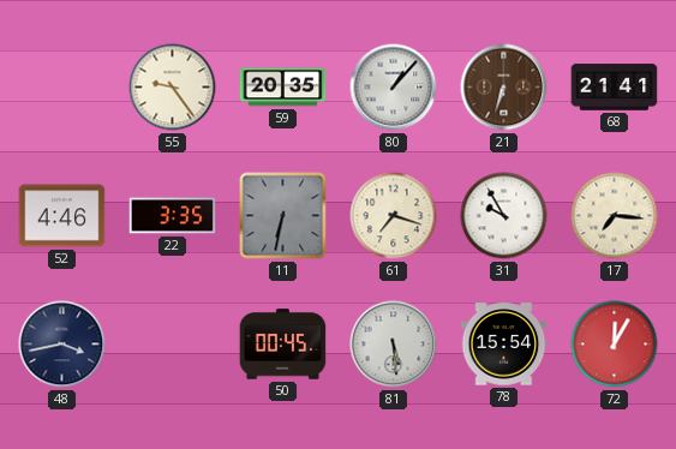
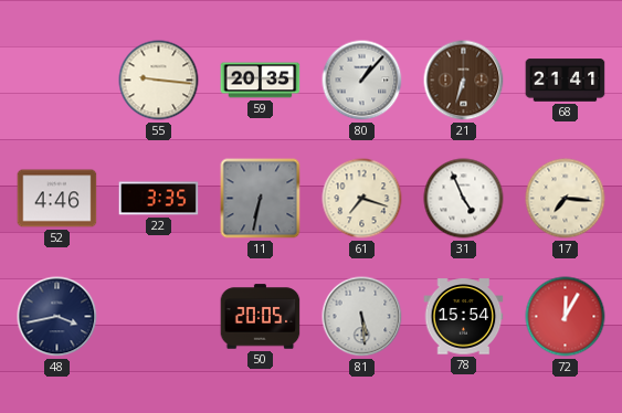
55: 9:24 -> 9:16
31: 9:55 -> 4:56
50: 00:45 -> 20:05
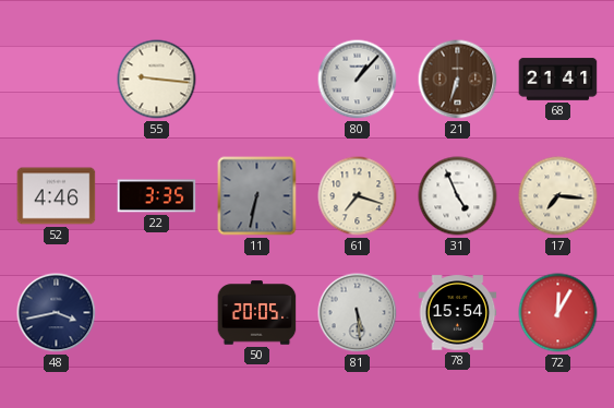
59: 20:35 -> none
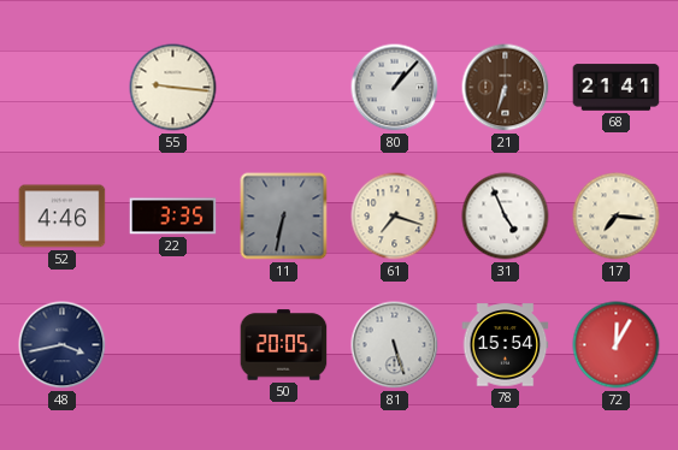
81: 5:29 -> 5:27
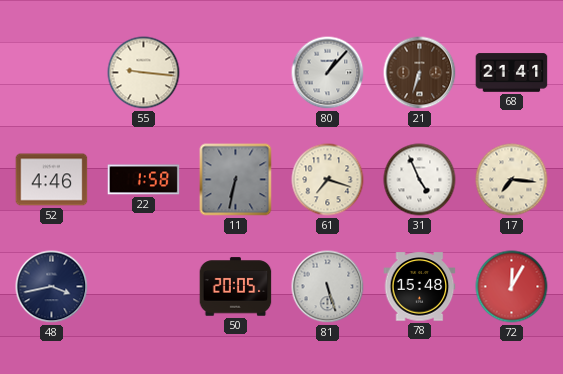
22: 3:35 -> 1:58
78: 15:54 -> 15:48
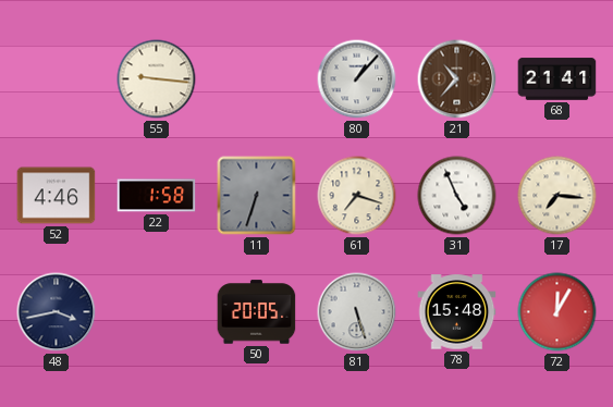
21: 6:33 -> 10:37
11: 6:32 -> 6:33
